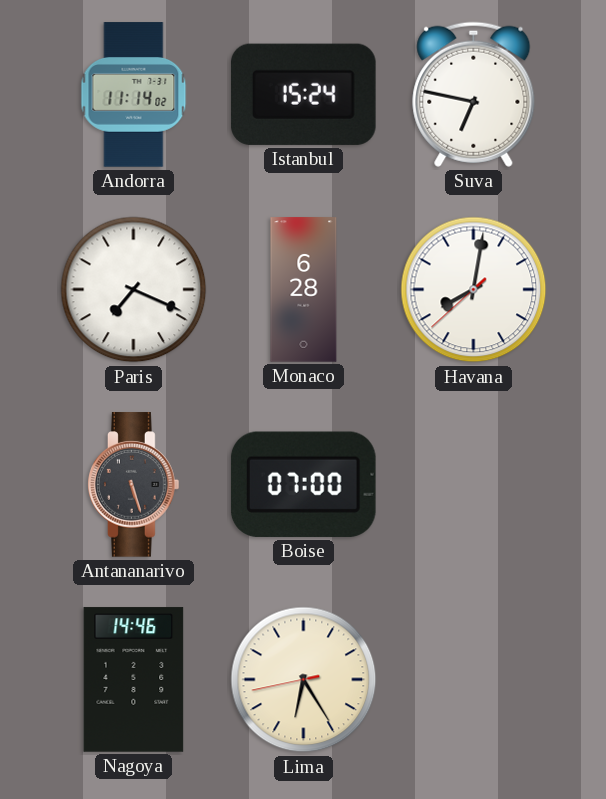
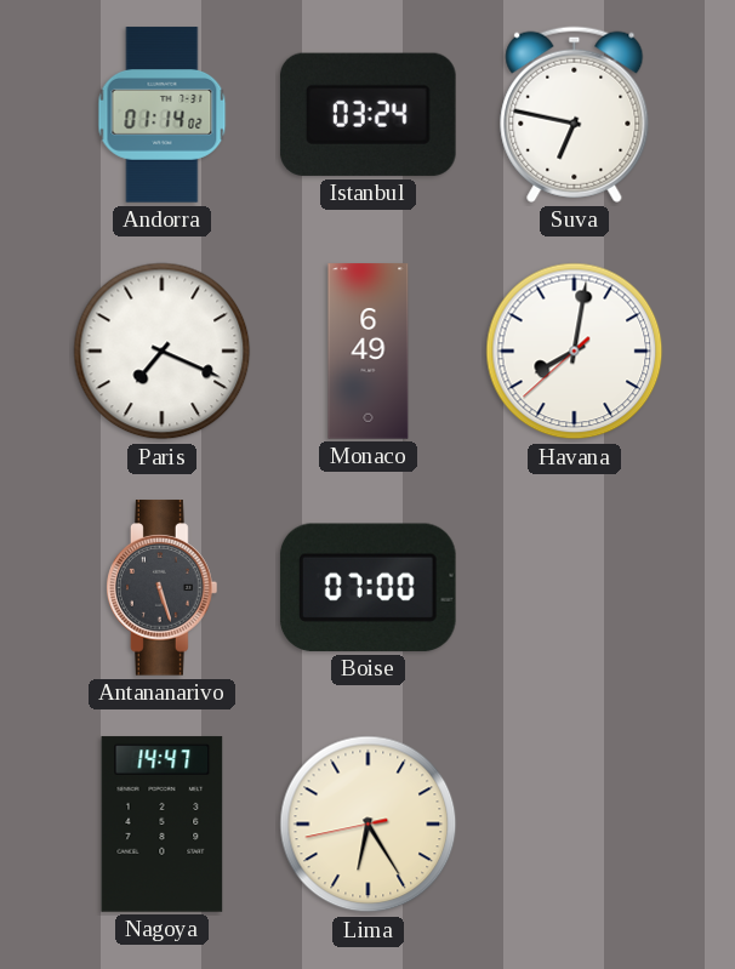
Andorra: 11:14 -> 01:14
Istanbul: 15:24 -> 03:24
Monaco: 6:28 -> 6:49
Nagoya: 14:46 -> 14:47
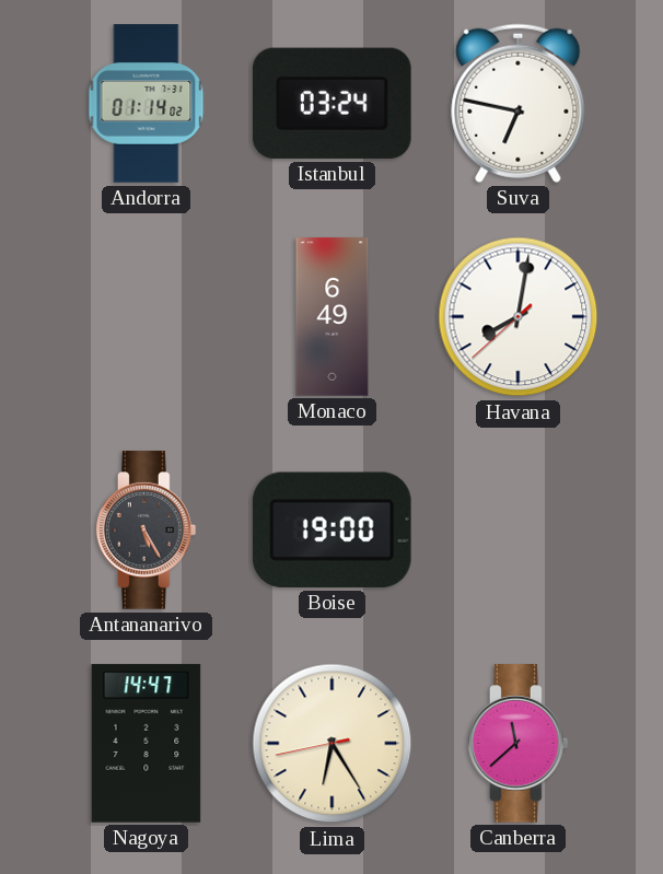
Paris: 7:19 -> none
Antananarivo: 5:27 -> 5:25
Boise: 07:00 -> 19:00
Canberra: none -> 11:38
